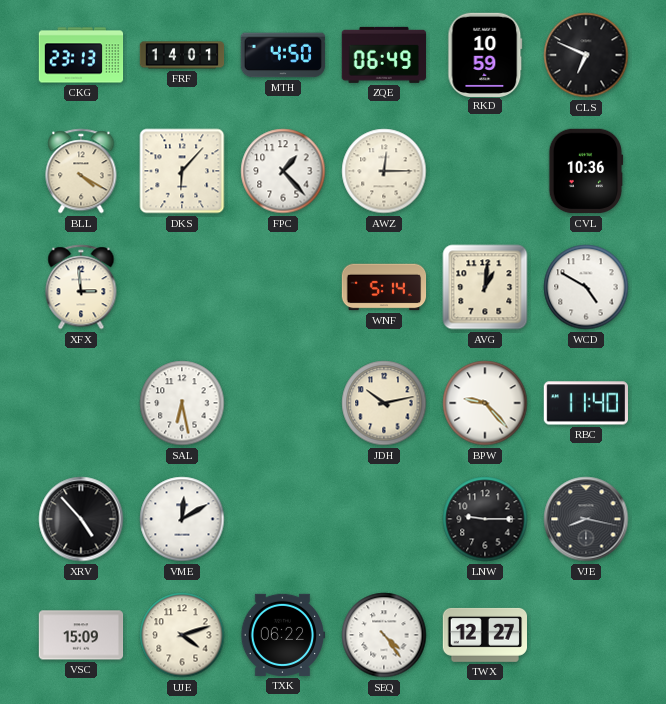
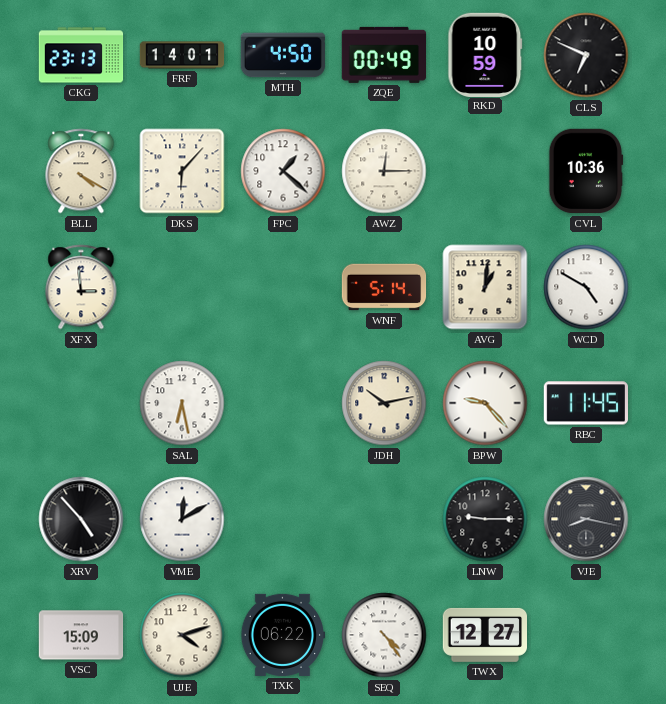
ZQE: 06:49 -> 00:49
FPC: 1:23 -> 1:22
RBC: 11:40 -> 11:45
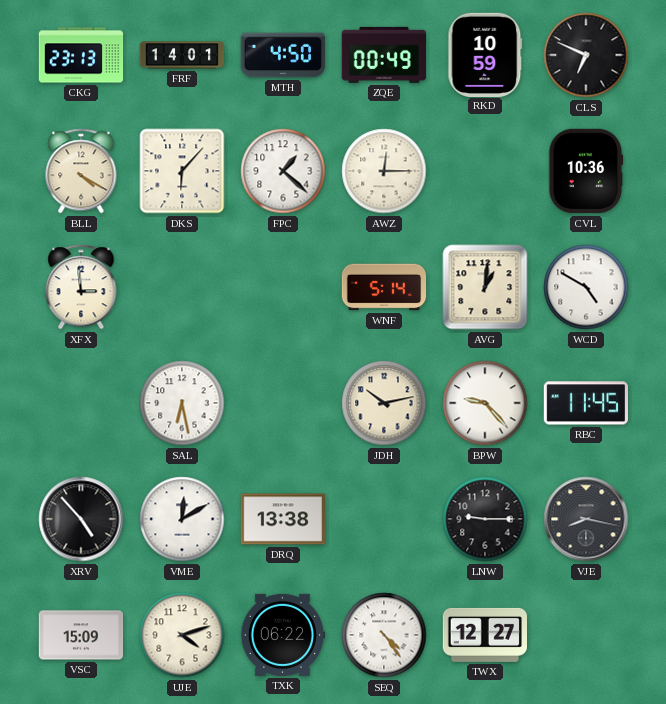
DRQ: none -> 13:38
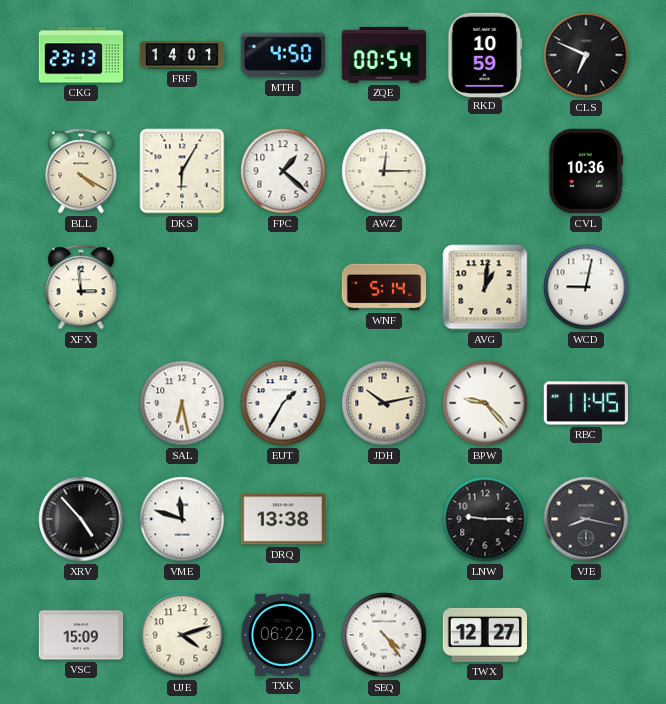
ZQE: 00:49 -> 00:54
DKS: 6:07 -> 6:05
WCD: 4:50 -> 9:02
EUT: none -> 1:35
VME: 12:10 -> 11:48
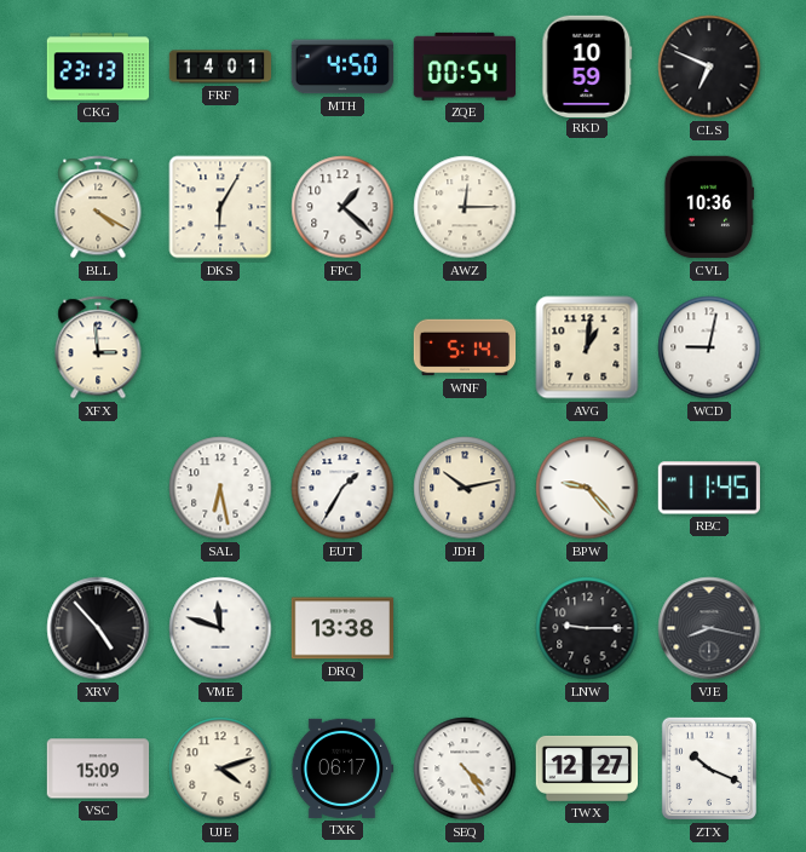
TXK: 06:22 -> 06:17
ZTX: none -> 10:19
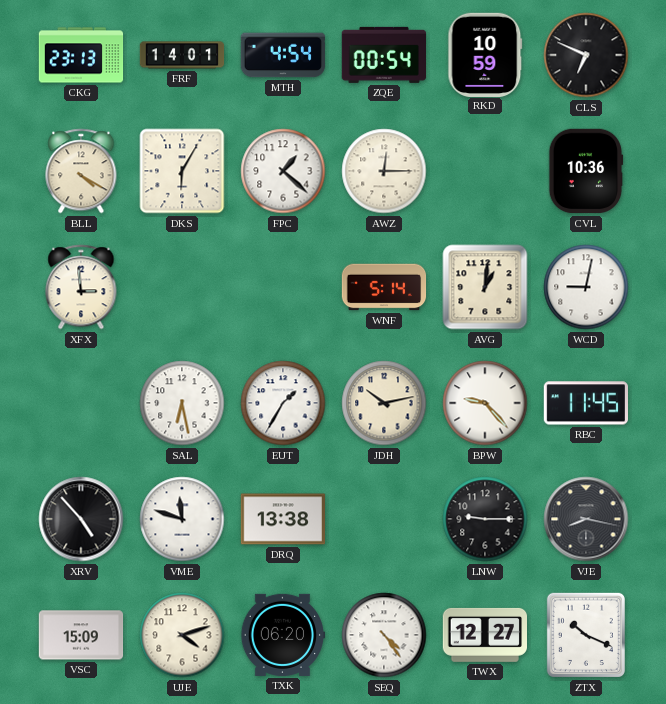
MTH: 4:50 -> 4:54
TXK: 06:17 -> 06:20
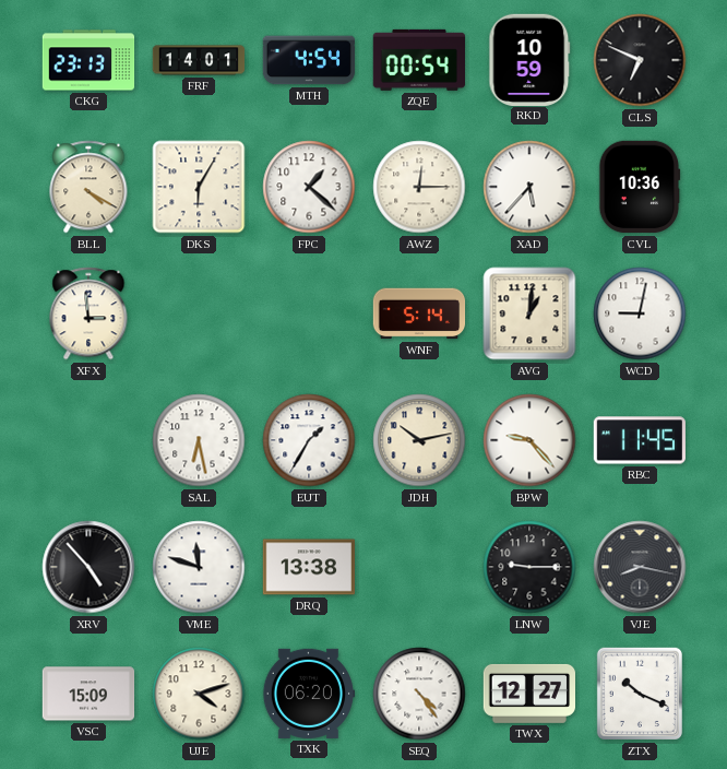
XAD: none -> 5:37
